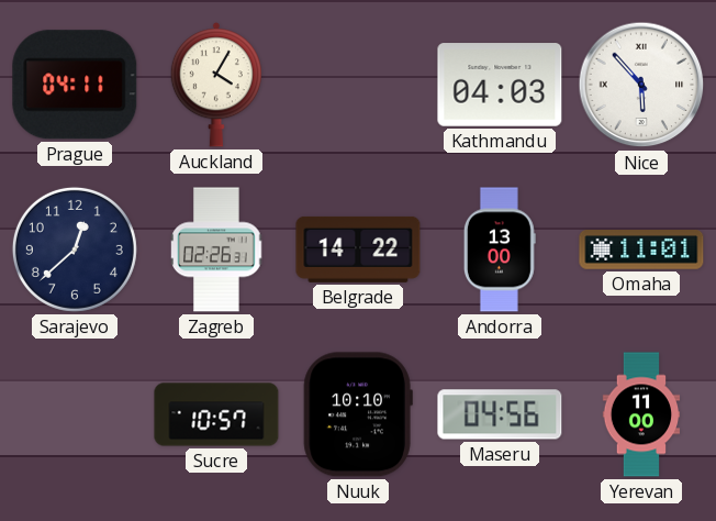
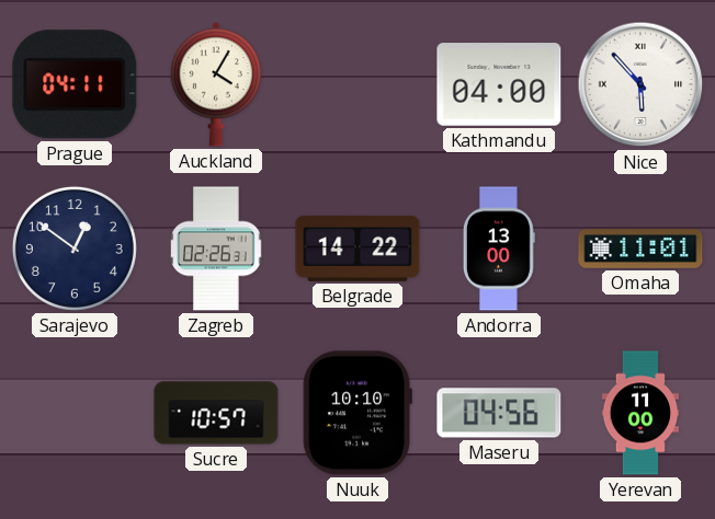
Kathmandu: 04:03 -> 04:00
Sarajevo: 12:38 -> 12:51
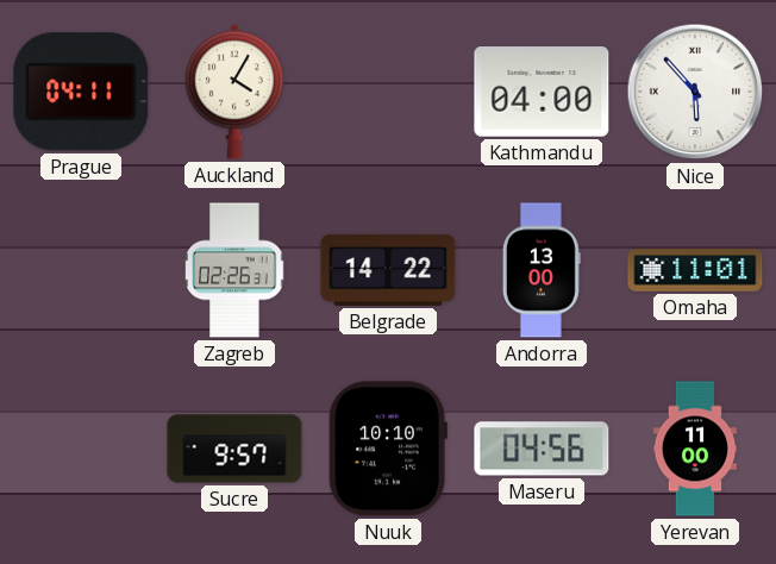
Sarajevo: 12:51 -> none
Sucre: 10:57 -> 9:57
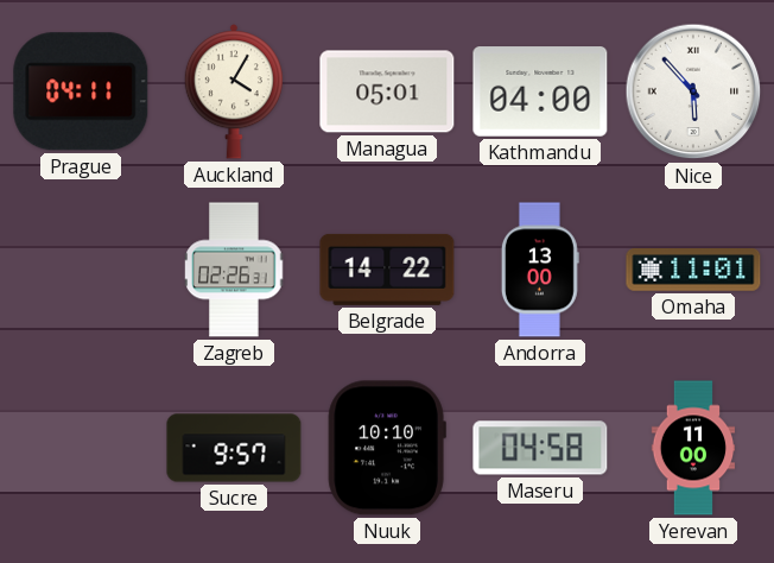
Managua: none -> 05:01
Maseru: 04:56 -> 04:58
